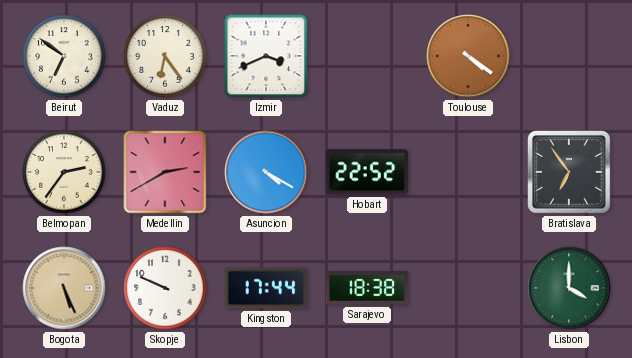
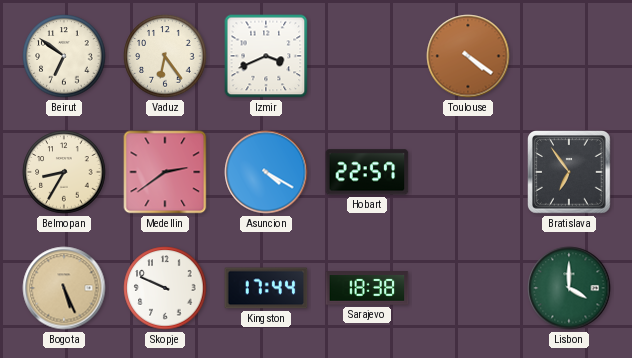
Belmopan: 2:36 -> 8:35
Medellin: 2:40 -> 2:39
Hobart: 22:52 -> 22:57
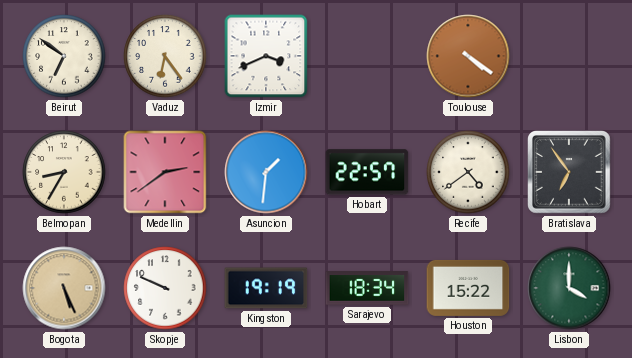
Asuncion: 4:20 -> 1:31
Recife: none -> 4:39
Kingston: 17:44 -> 19:19
Sarajevo: 18:38 -> 18:34
Houston: none -> 15:22
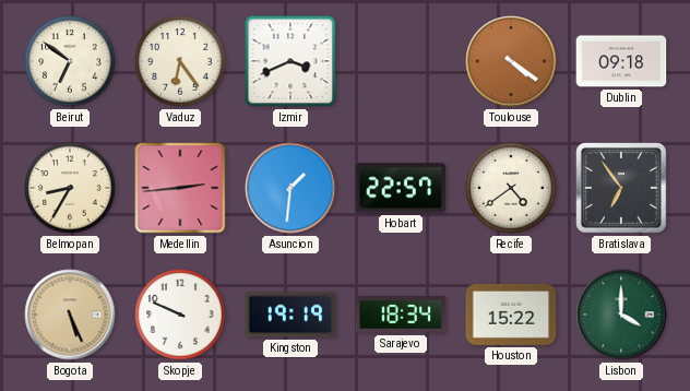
Dublin: none -> 09:18
Medellin: 2:39 -> 2:44
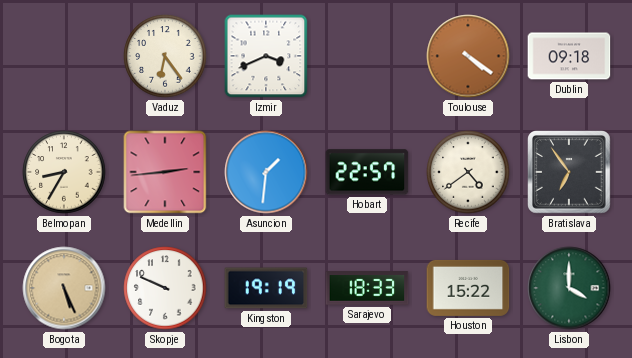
Beirut: 6:51 -> none
Sarajevo: 18:34 -> 18:33
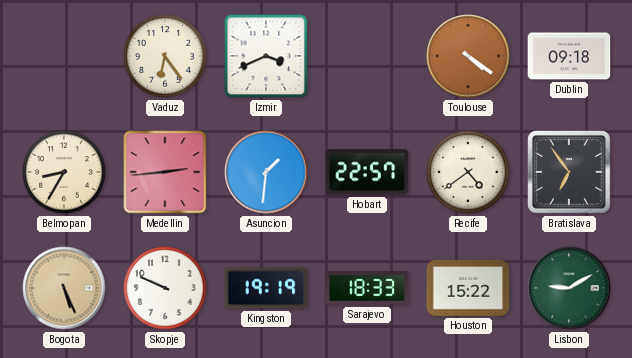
Lisbon: 4:00 -> 9:10
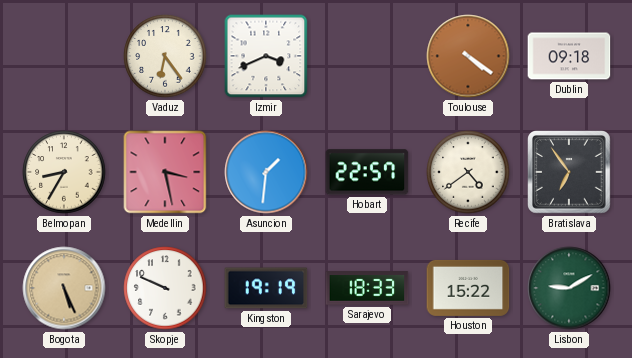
Medellin: 2:44 -> 3:28
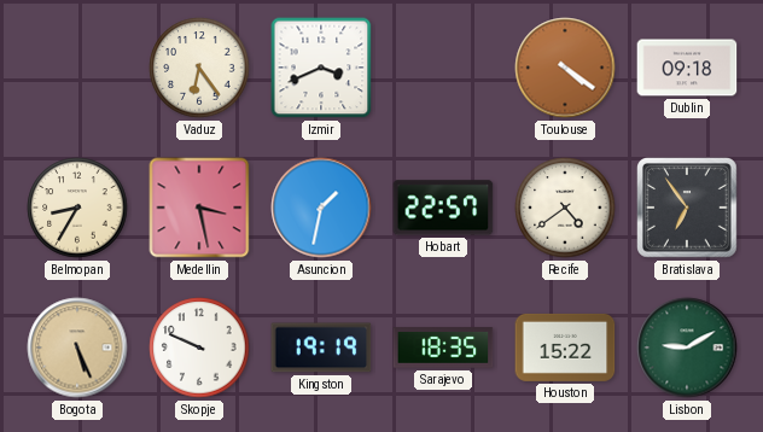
Asuncion: 1:31 -> 1:32
Sarajevo: 18:33 -> 18:35
